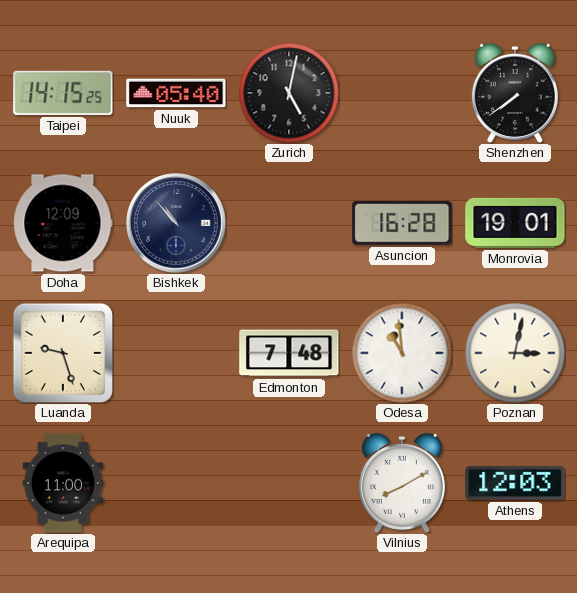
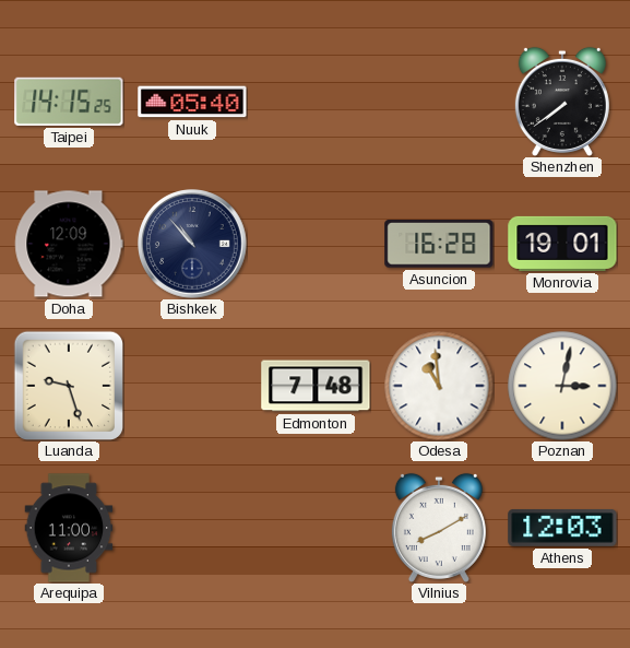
Zurich: 5:02 -> none
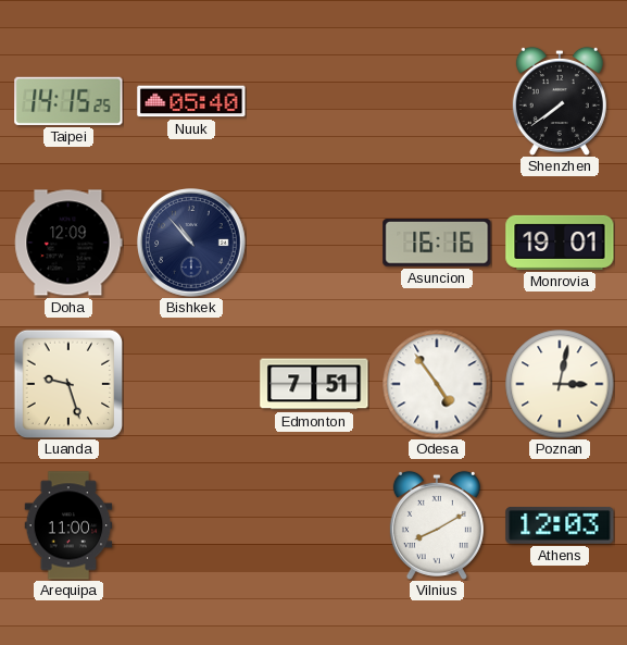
Asuncion: 16:28 -> 16:16
Edmonton: 7:48 -> 7:51
Odesa: 10:59 -> 4:54
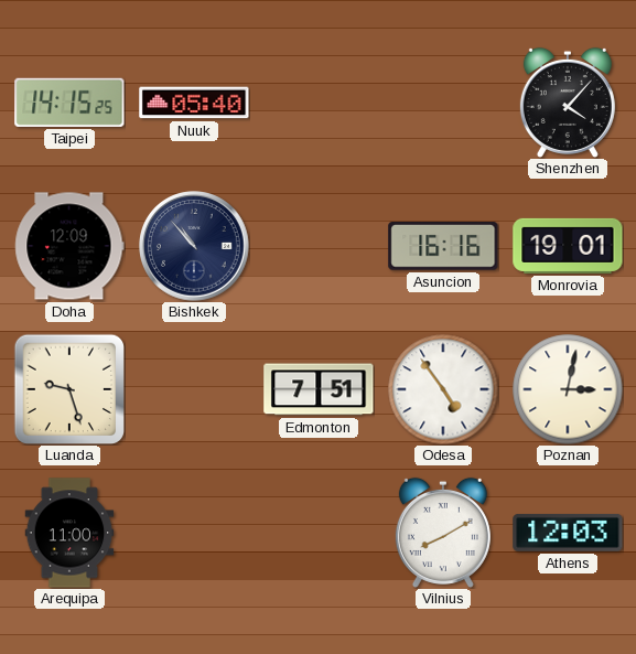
Shenzhen: 7:39 -> 4:07
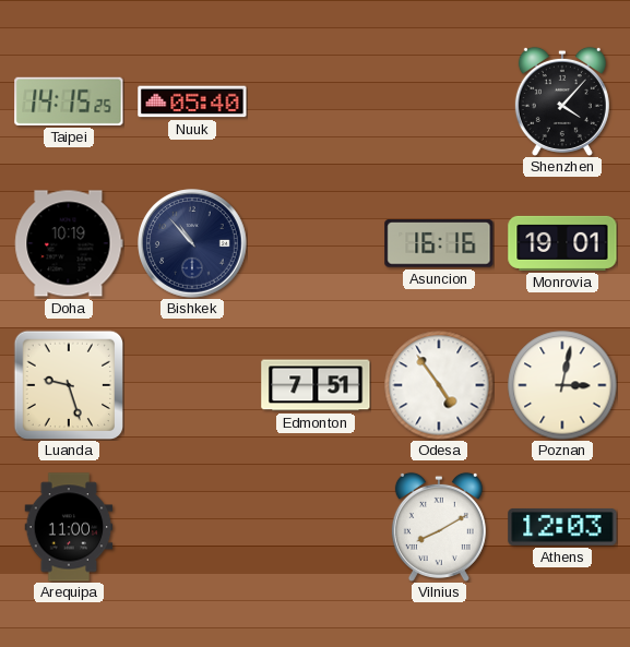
Doha: 12:09 -> 10:19
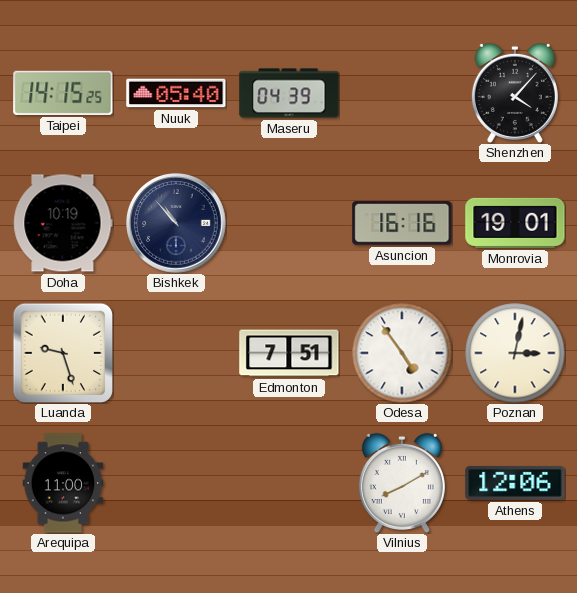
Maseru: none -> 04:39
Athens: 12:03 -> 12:06
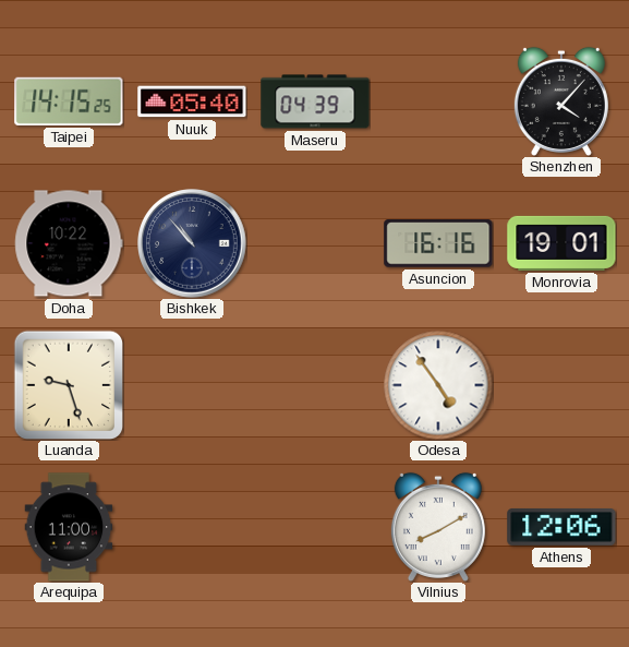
Doha: 10:19 -> 10:22
Edmonton: 7:51 -> none
Poznan: 3:02 -> none
